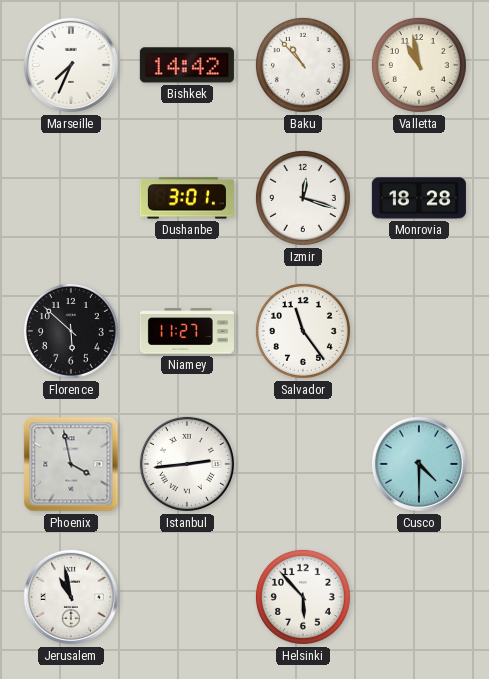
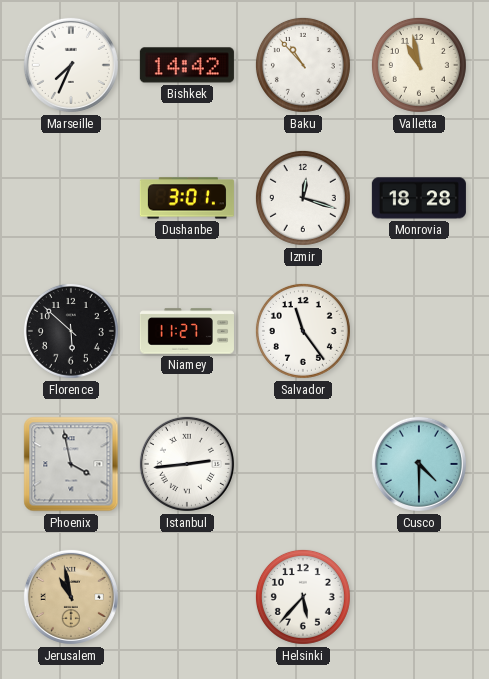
Jerusalem dial: white -> champagne
Helsinki: 5:53 -> 5:37
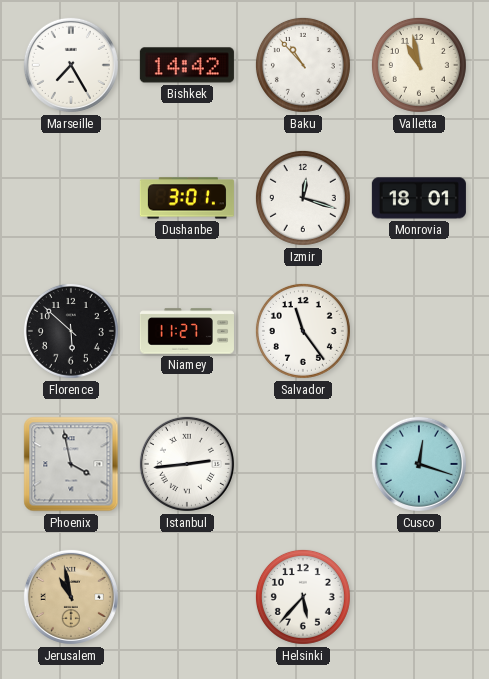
Marseille: 7:34 -> 7:25
Monrovia: 18:28 -> 18:01
Cusco: 4:30 -> 12:18
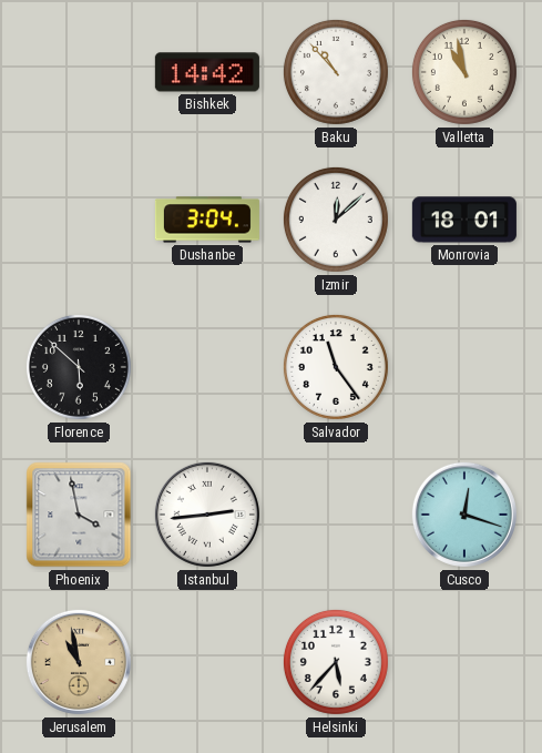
Marseille: 7:25 -> none
Dushanbe: 3:01 -> 3:04
Izmir: 12:18 -> 12:08
Niamey: 11:27 -> none
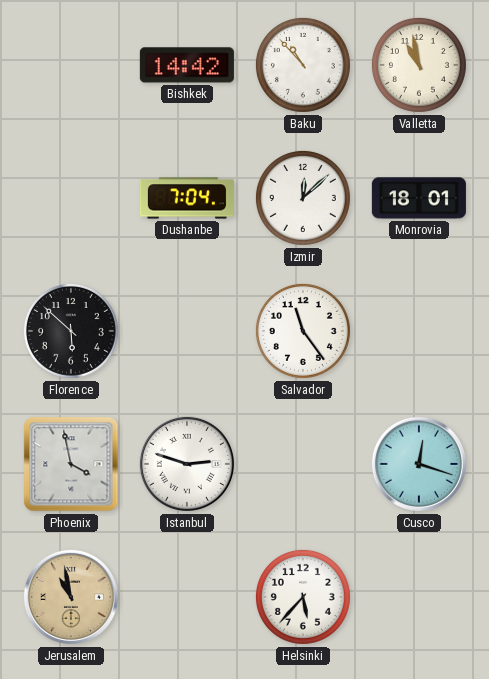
Dushanbe: 3:04 -> 7:04
Istanbul: 2:44 -> 2:48
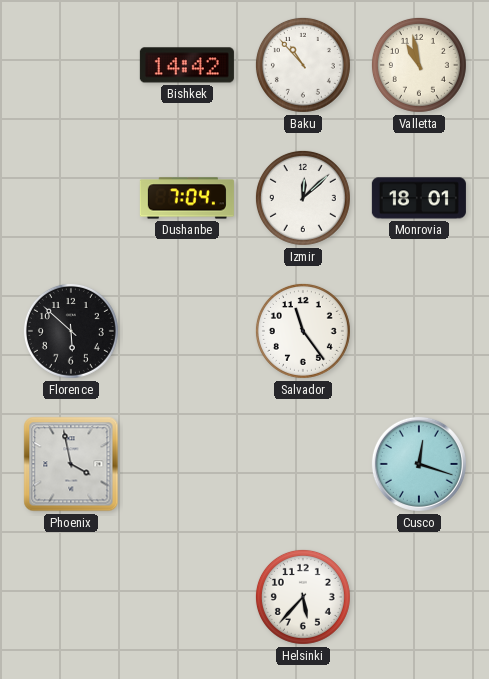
Istanbul: 2:48 -> none
Jerusalem: 10:58 -> none
